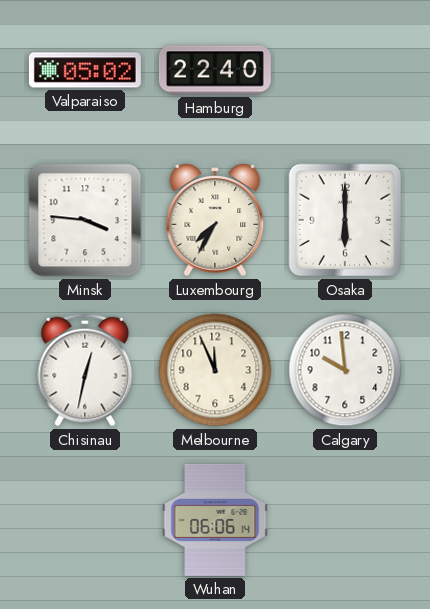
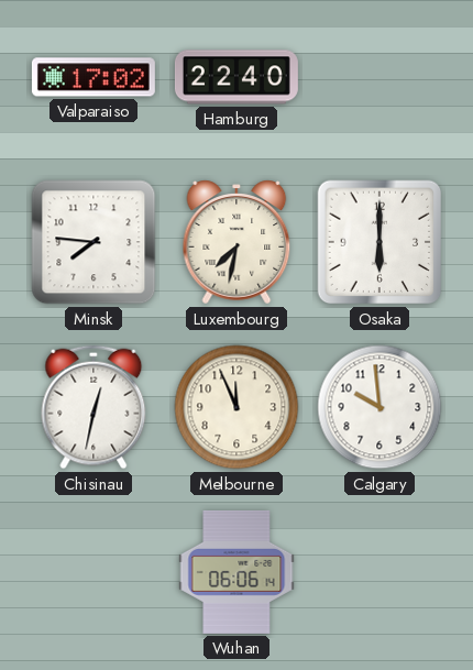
Valparaiso: 05:02 -> 17:02
Minsk: 3:46 -> 7:46
Luxembourg: 7:35 -> 7:32
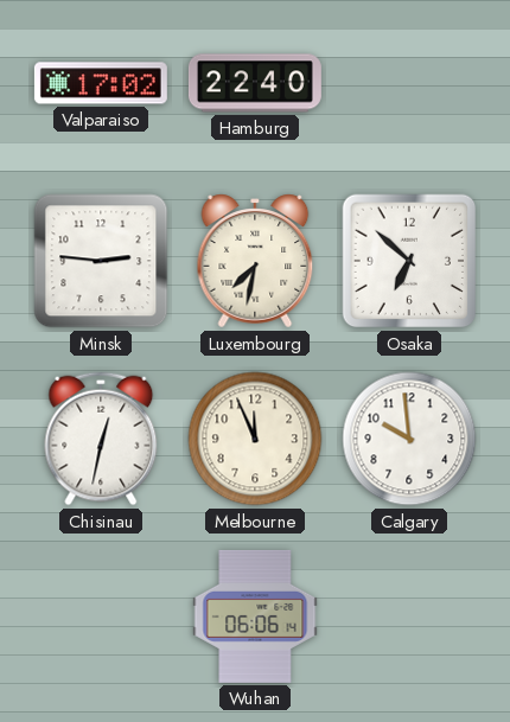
Minsk: 7:46 -> 2:46
Osaka: 6:00 -> 6:52
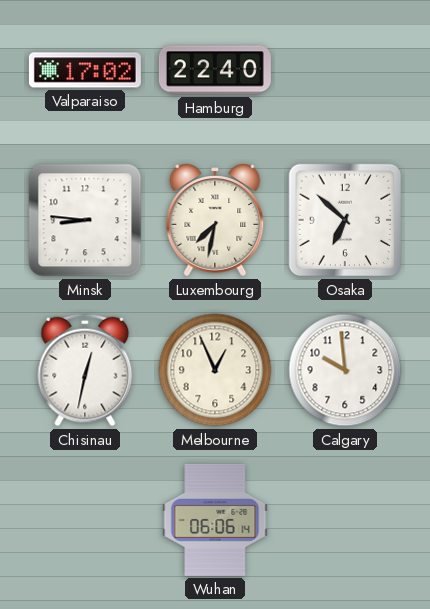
Minsk: 2:46 -> 8:46
Melbourne: 11:56 -> 12:56
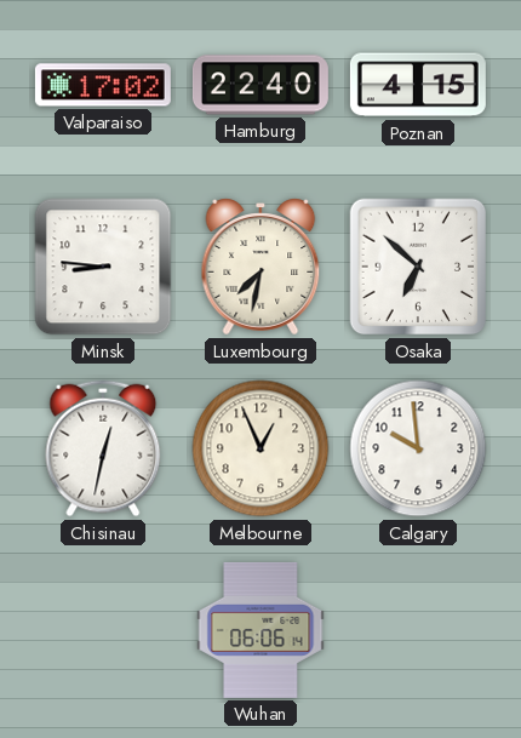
Poznan: none -> 4:15
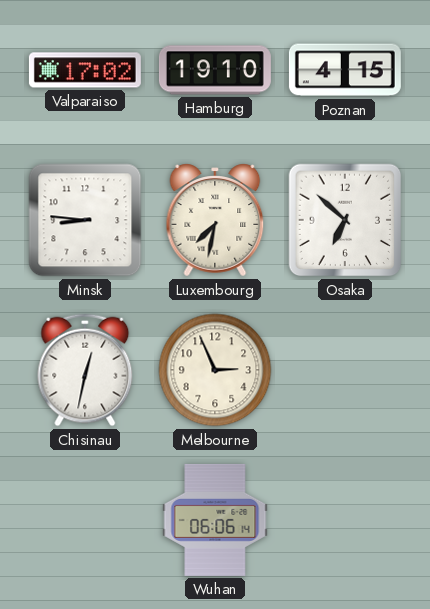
Hamburg: 22:40 -> 19:10
Melbourne: 12:56 -> 2:56
Calgary: 9:59 -> none
